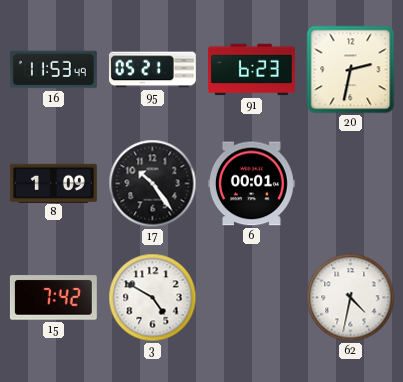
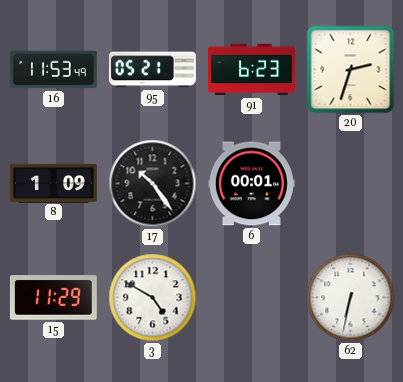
20: 2:32 -> 2:33
15: 7:42 -> 11:29
62: 4:32 -> 6:32
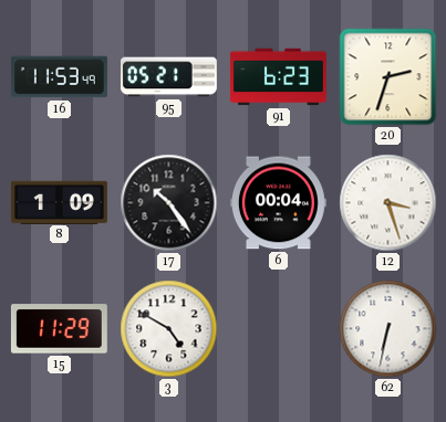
6: 00:01 -> 00:04
12: none -> 3:27
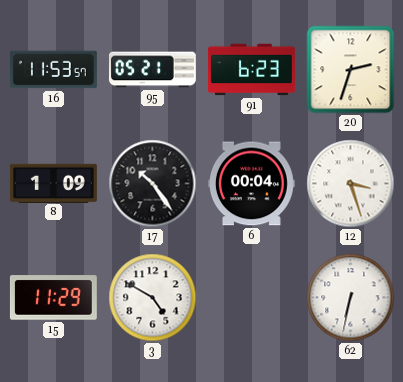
16: 11:53:49 -> 11:53:57
